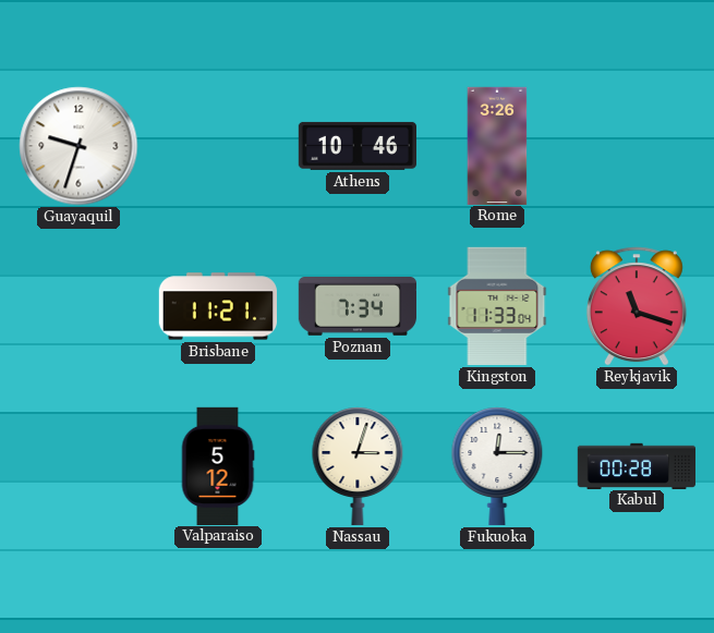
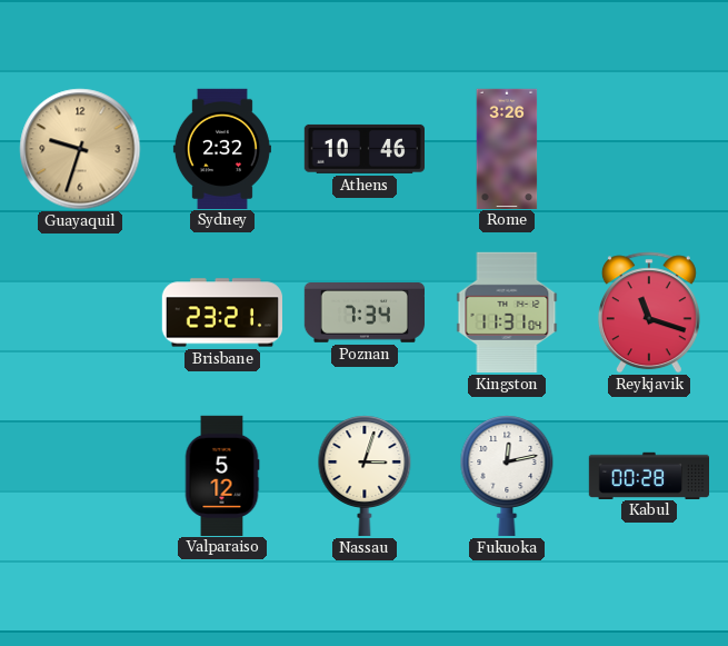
Guayaquil dial: white -> champagne
Sydney: none -> 2:32
Brisbane: 11:21 -> 23:21
Kingston: 11:33 -> 11:31
Fukuoka: 12:15 -> 12:13
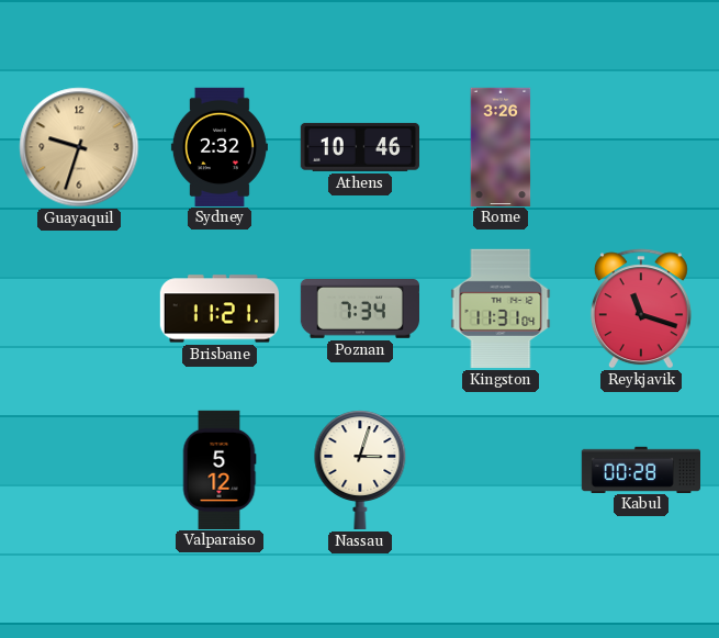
Brisbane: 23:21 -> 11:21
Fukuoka: 12:13 -> none
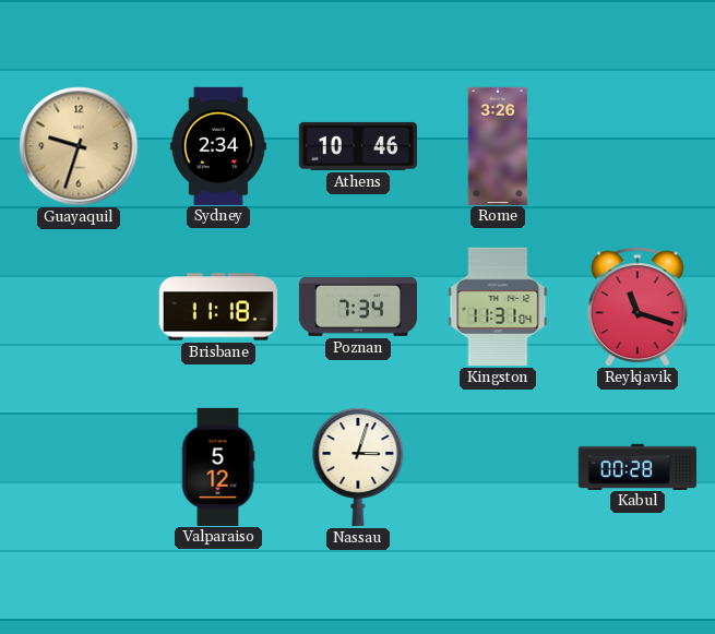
Sydney: 2:32 -> 2:34
Brisbane: 11:21 -> 11:18
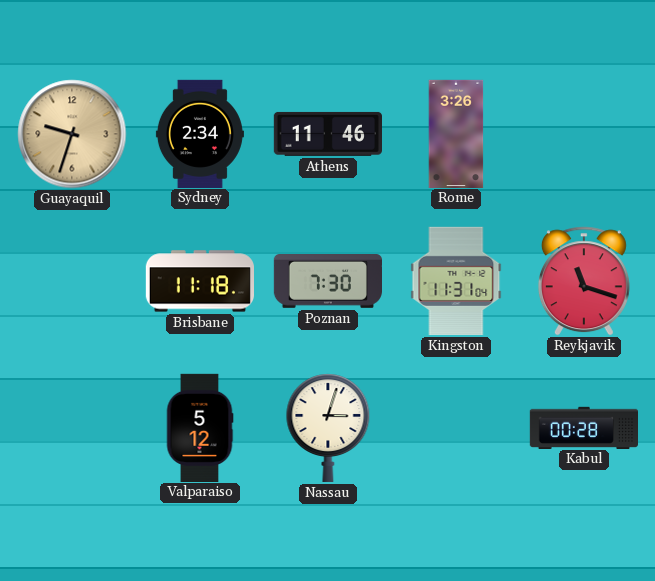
Athens: 10:46 -> 11:46
Poznan: 7:34 -> 7:30
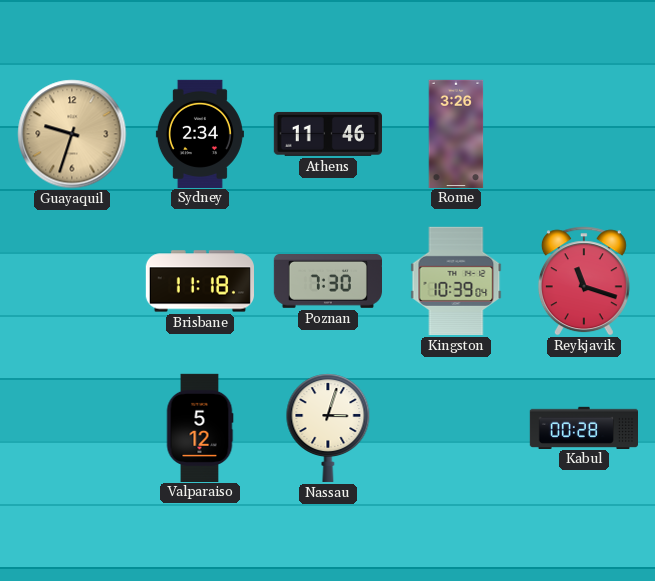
Kingston: 11:31 -> 10:39
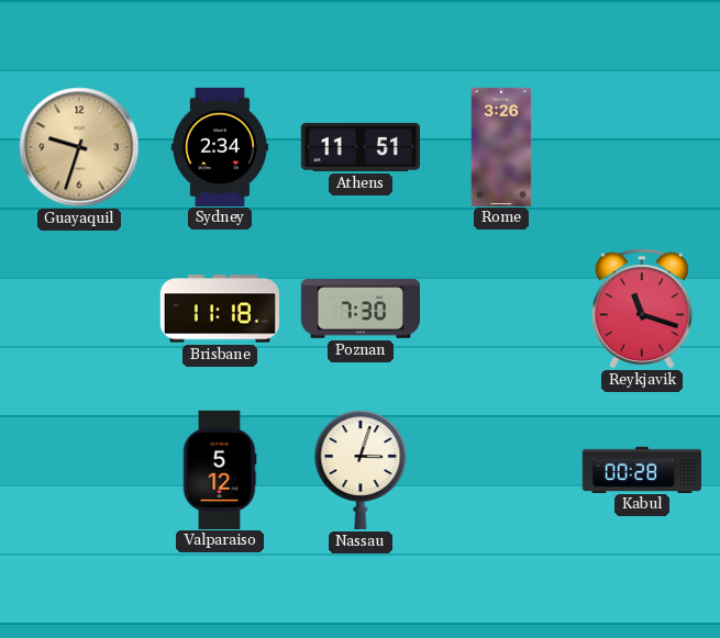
Athens: 11:46 -> 11:51
Kingston: 10:39 -> none
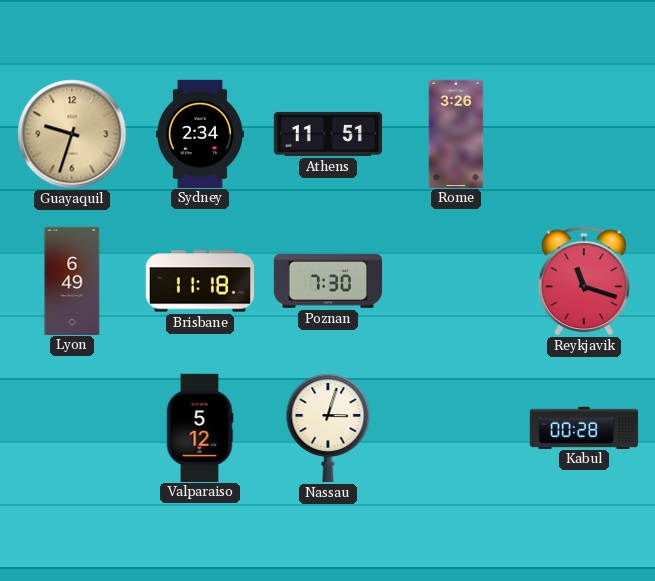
Lyon: none -> 6:49
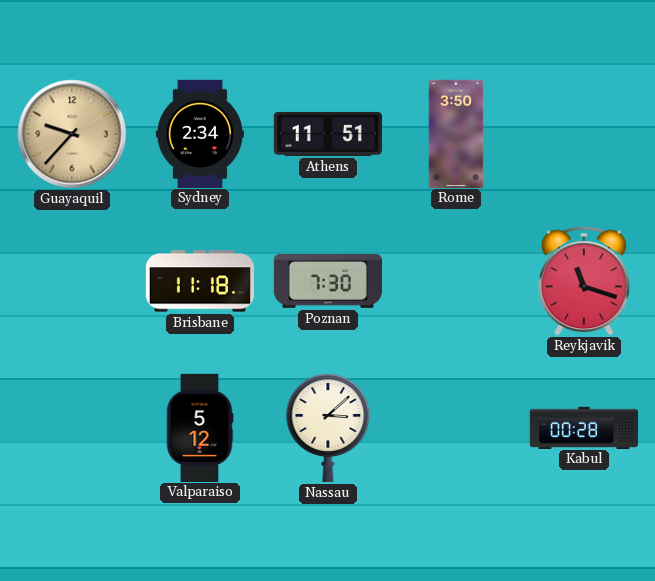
Guayaquil: 9:33 -> 9:37
Rome: 3:26 -> 3:50
Lyon: 6:49 -> none
Nassau: 3:03 -> 3:08
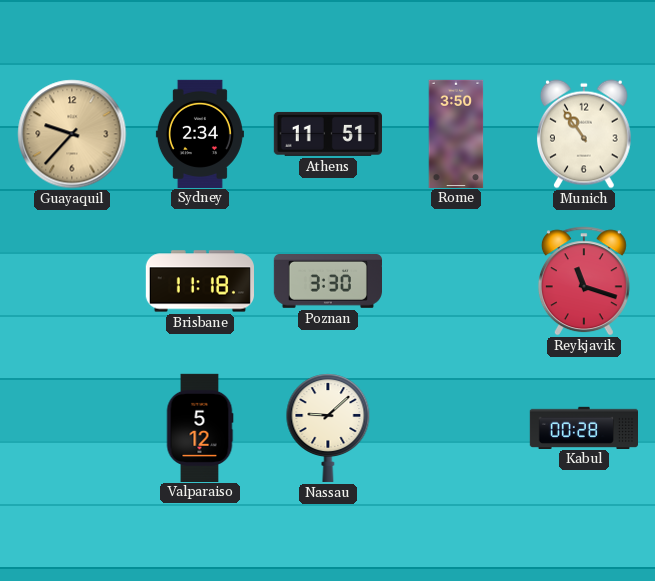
Munich: none -> 10:54
Poznan: 7:30 -> 3:30
Nassau: 3:08 -> 9:08
